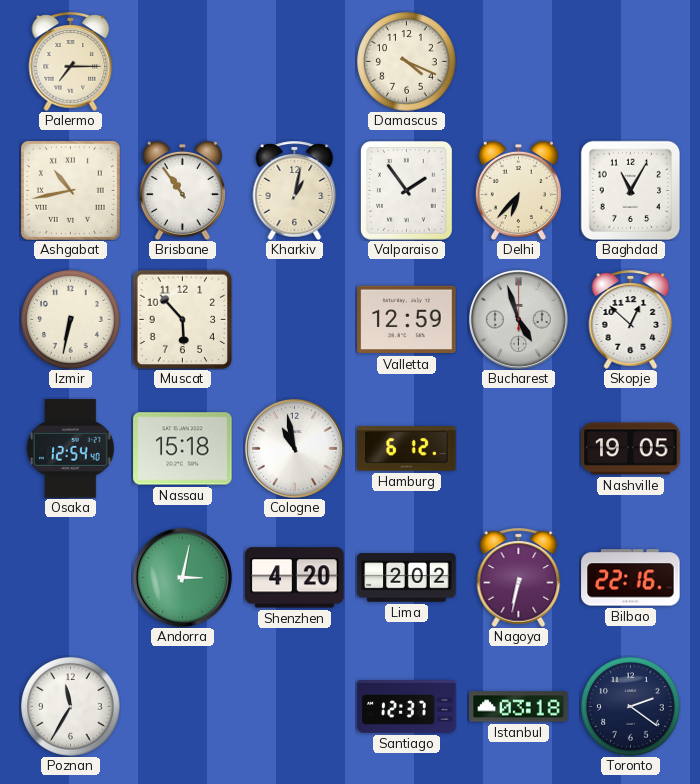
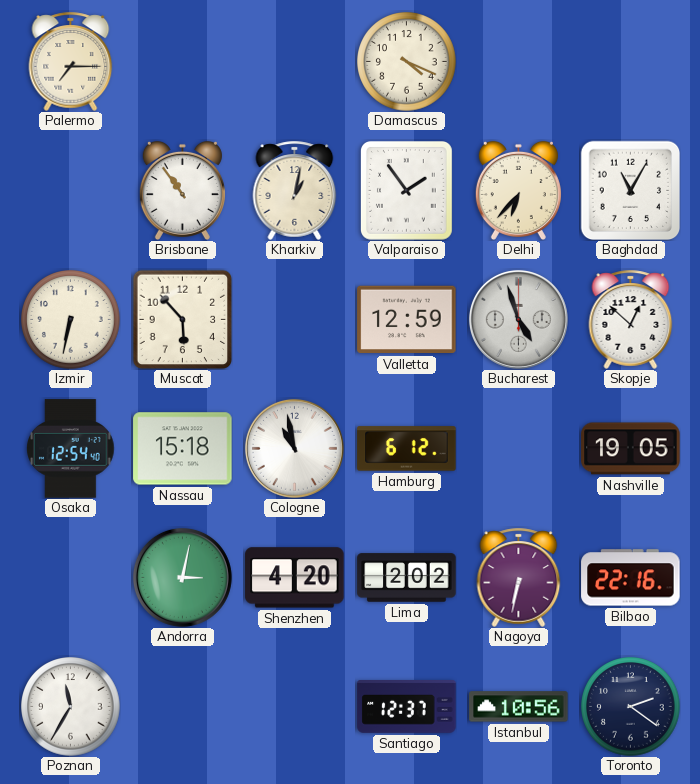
Ashgabat: 10:43 -> none
Istanbul: 03:18 -> 10:56
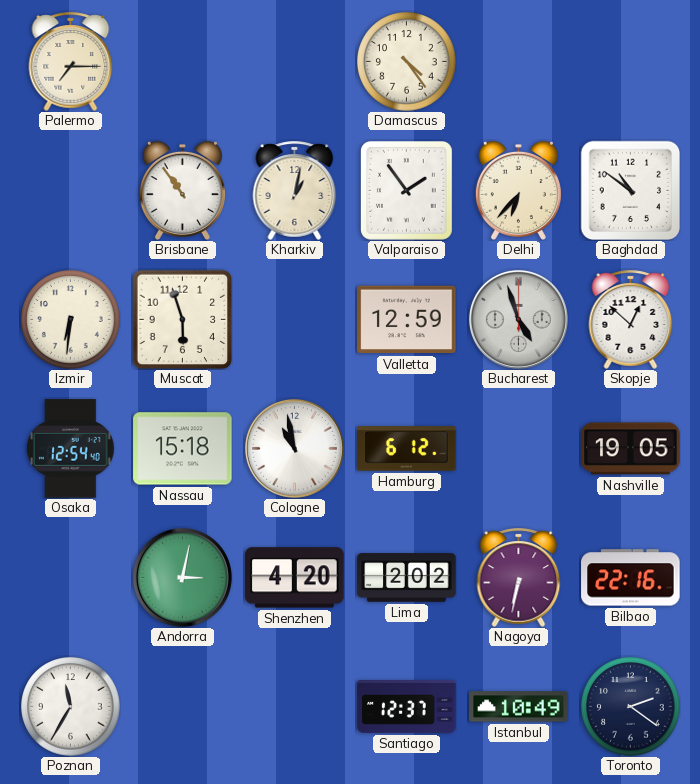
Damascus: 4:19 -> 4:24
Baghdad: 11:05 -> 10:51
Izmir: 6:32 -> 6:31
Muscat: 5:53 -> 5:57
Istanbul: 10:56 -> 10:49
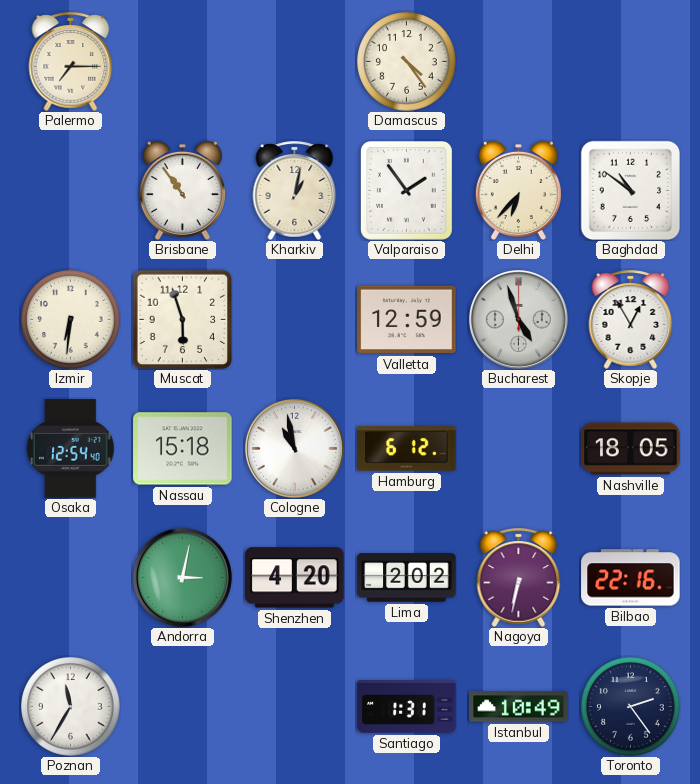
Skopje: 12:52 -> 12:55
Nashville: 19:05 -> 18:05
Santiago: 12:37 -> 1:31
Toronto: 2:21 -> 2:24
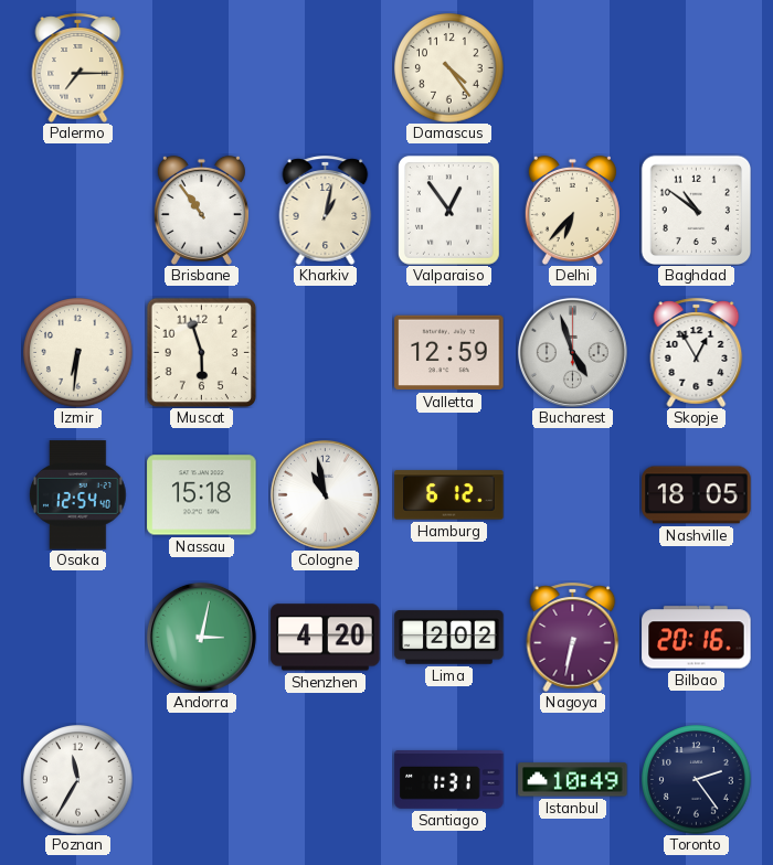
Valparaiso: 1:54 -> 12:54
Bilbao: 22:16 -> 20:16
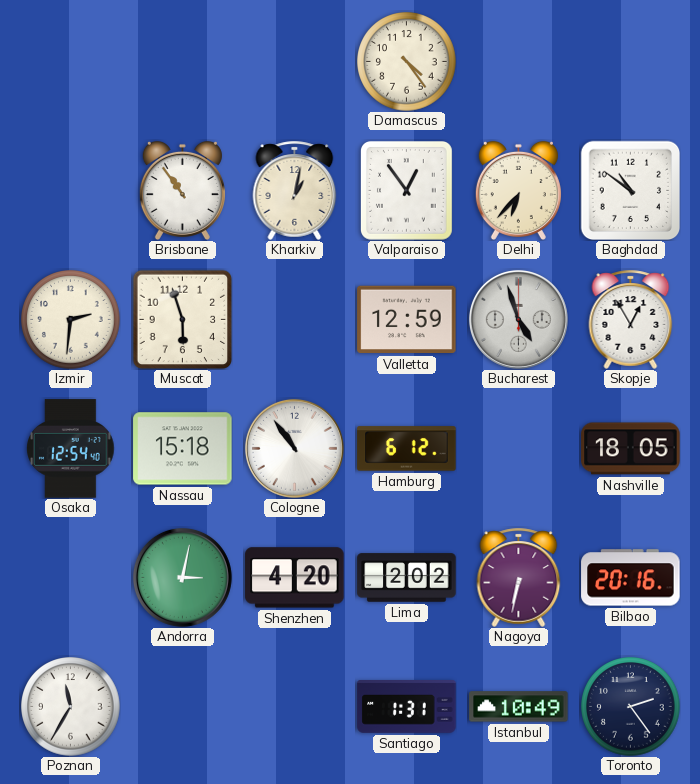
Palermo: 7:15 -> none
Izmir: 6:31 -> 2:31
Cologne: 10:58 -> 10:54
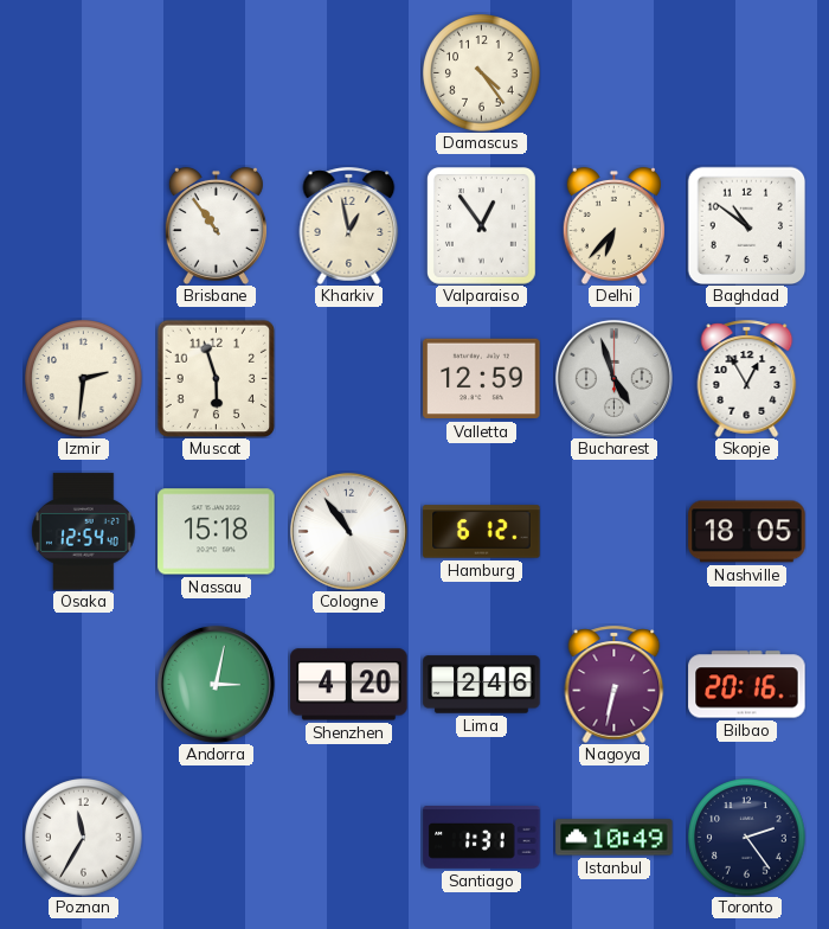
Kharkiv: 1:02 -> 12:58
Lima: 2:02 -> 2:46
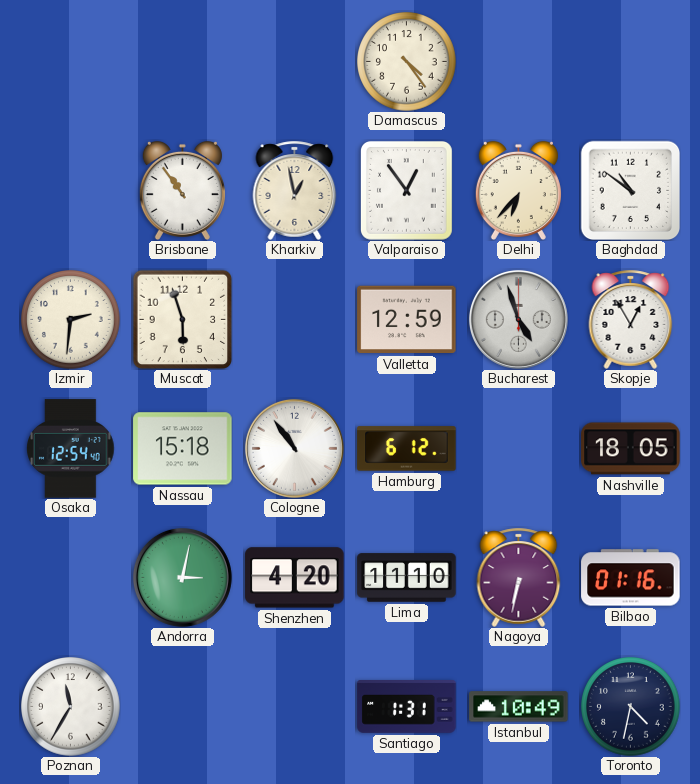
Lima: 2:46 -> 11:10
Bilbao: 20:16 -> 01:16
Toronto: 2:24 -> 4:32
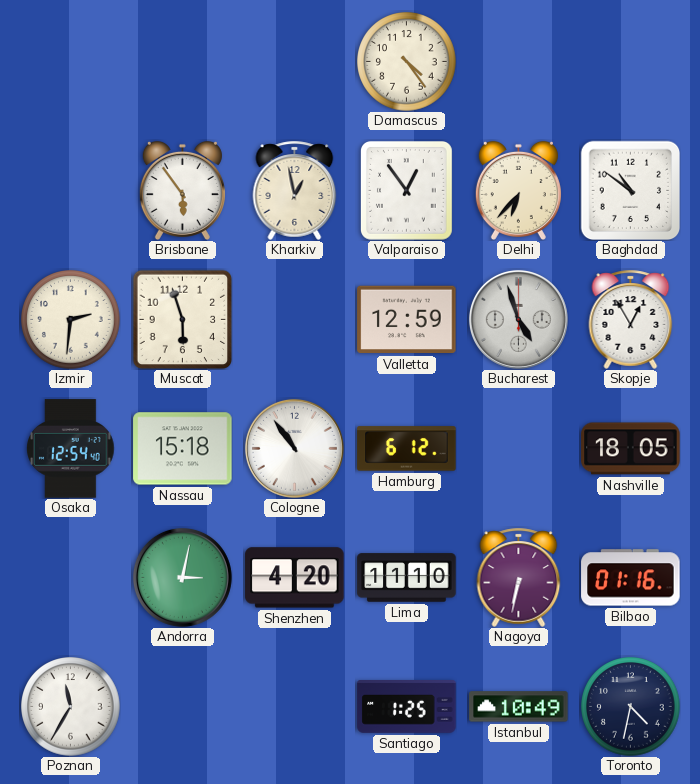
Brisbane: 10:54 -> 5:54
Santiago: 1:31 -> 1:25
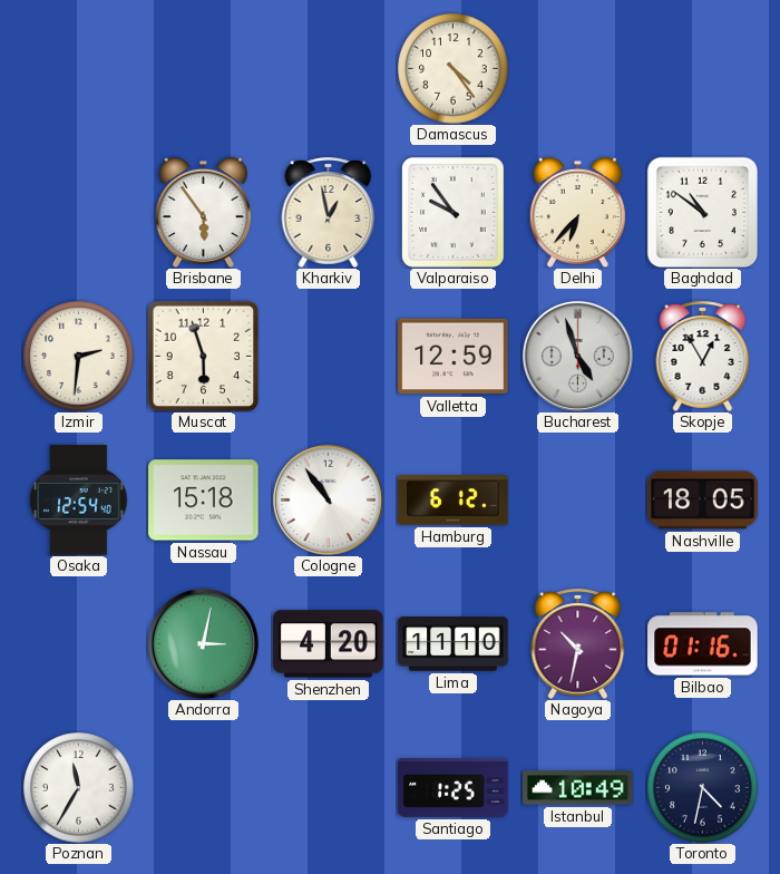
Valparaiso: 12:54 -> 9:54
Nagoya: 6:32 -> 10:32
